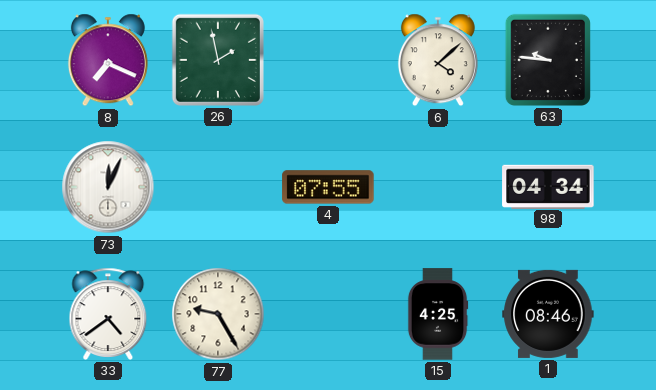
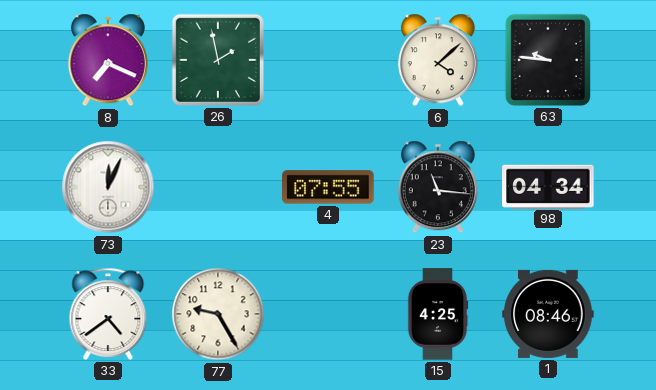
23: none -> 11:16
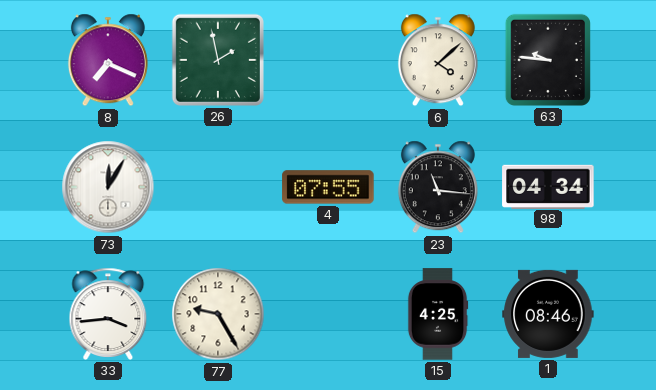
73: 12:04 -> 12:05
33: 4:39 -> 3:44
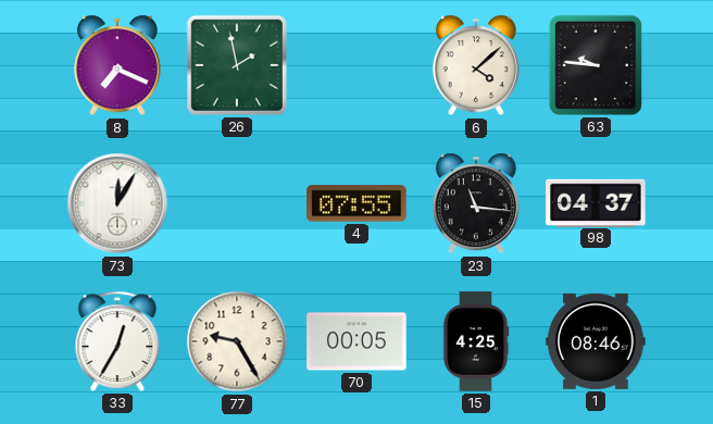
98: 04:34 -> 04:37
33: 3:44 -> 12:35
70: none -> 00:05
